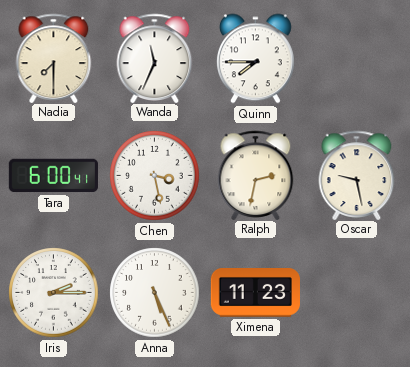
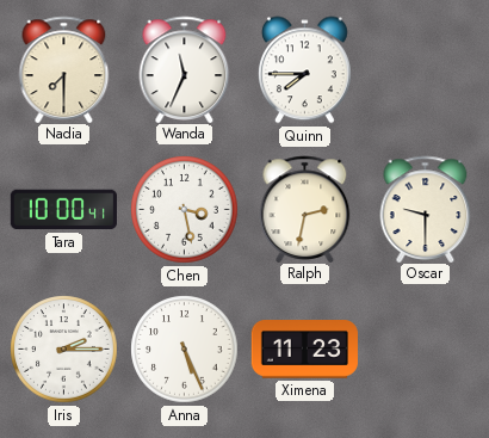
Tara: 6:00 -> 10:00
Oscar: 9:28 -> 9:30
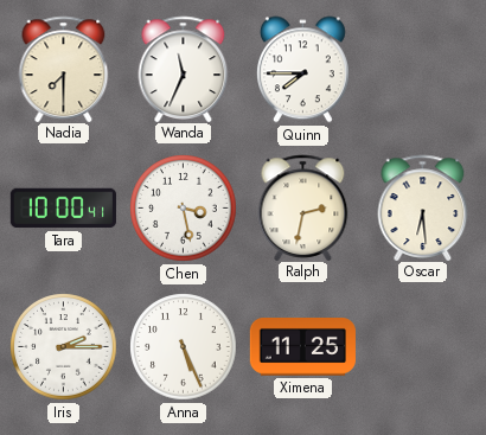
Oscar: 9:30 -> 6:29
Ximena: 11:23 -> 11:25
